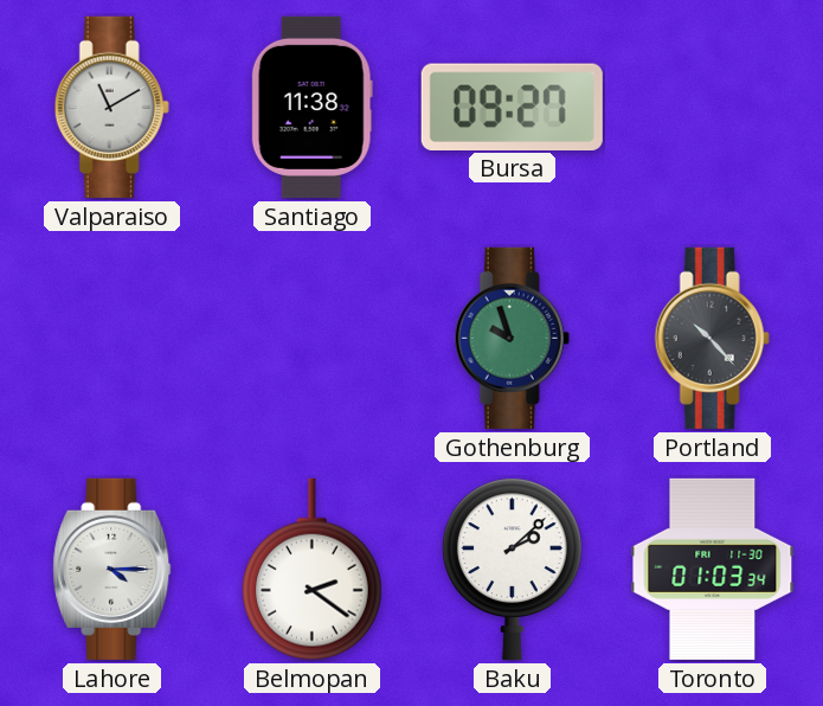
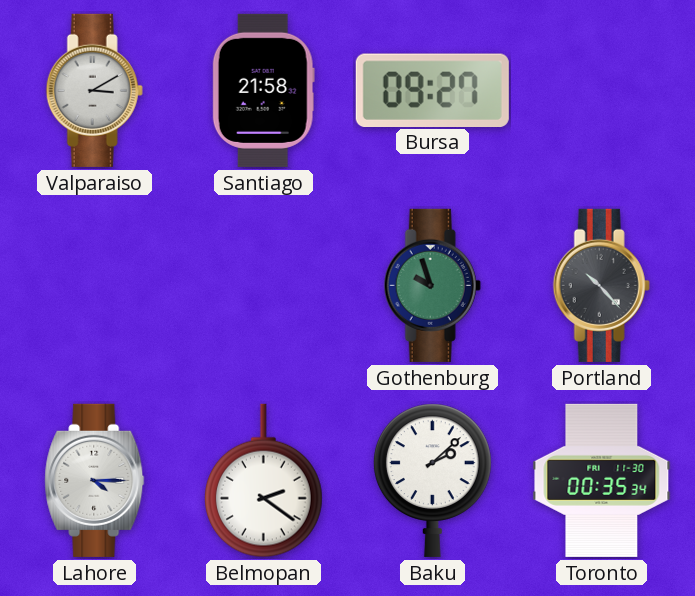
Valparaiso: 11:10 -> 3:10
Santiago: 11:38 -> 21:58
Toronto: 01:03 -> 00:35
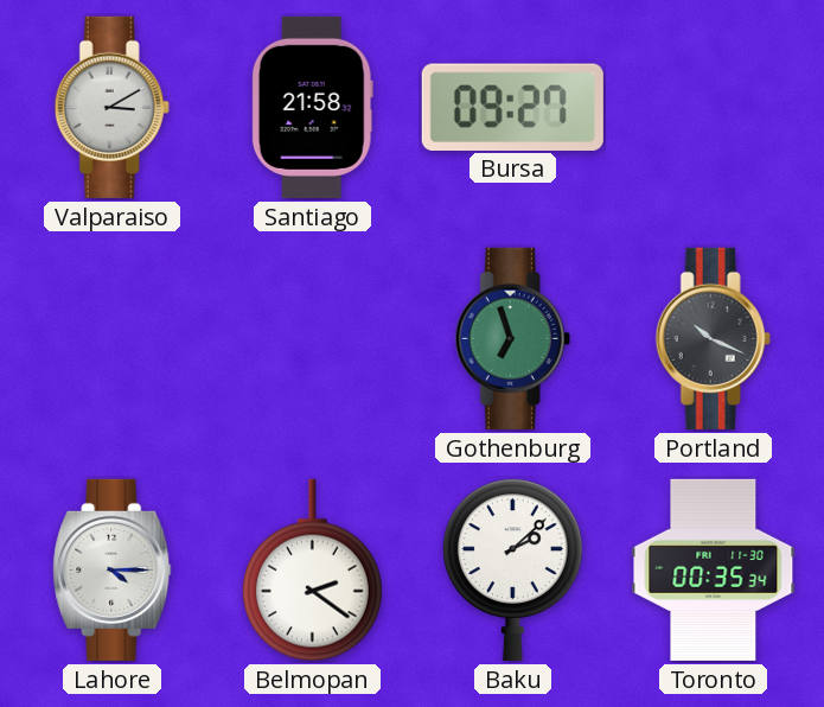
Gothenburg: 9:57 -> 6:57
Portland: 10:23 -> 10:19
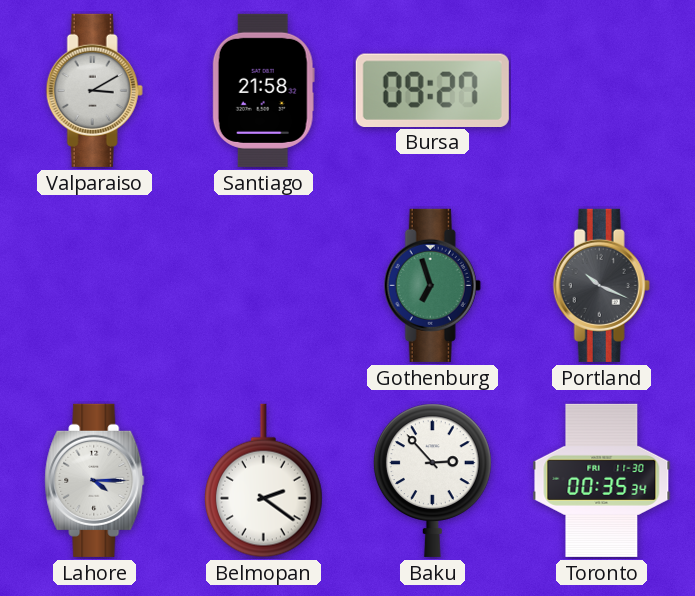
Baku: 2:08 -> 2:53
